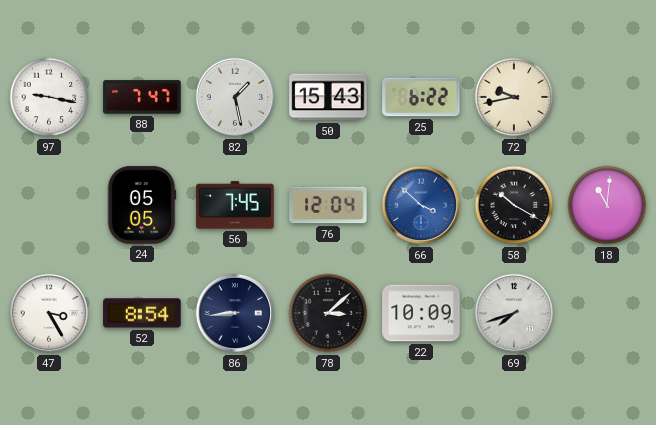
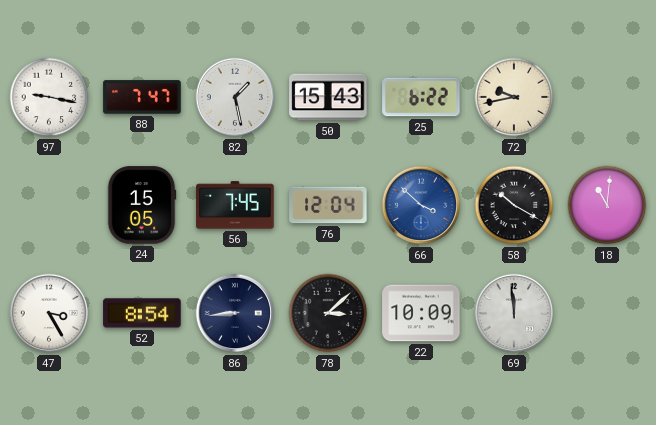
24: 05:05 -> 15:05
69: 7:42 -> 11:59
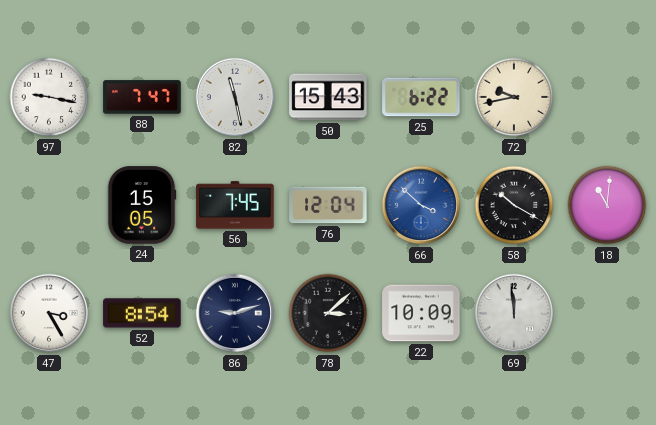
82: 1:28 -> 11:28
86: 8:44 -> 9:12
